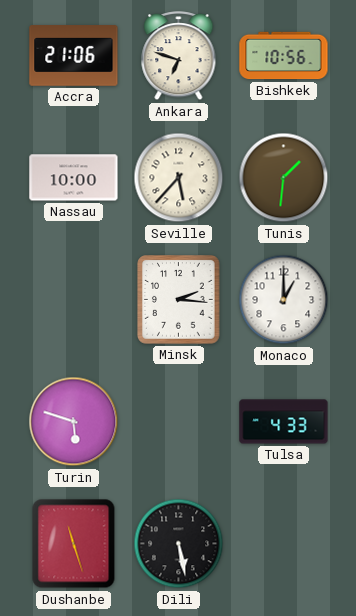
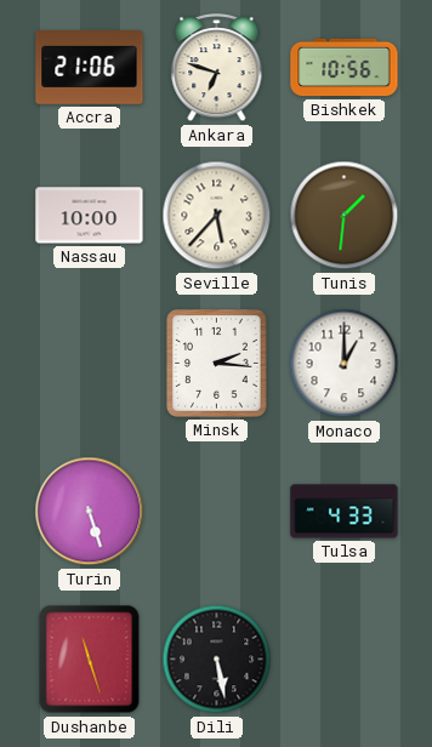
Turin: 5:48 -> 5:27
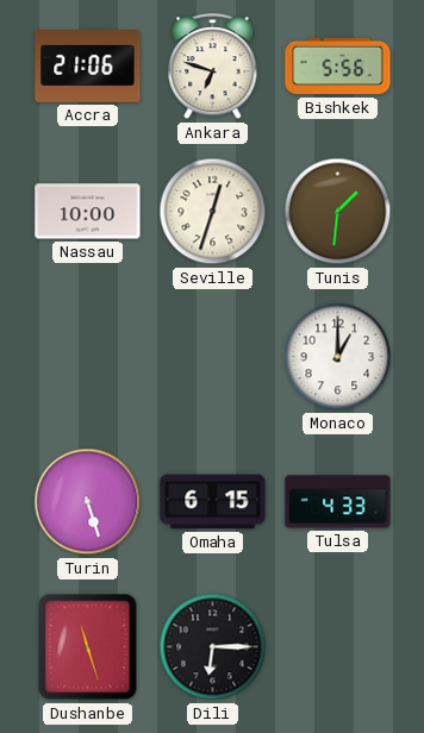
Bishkek: 10:56 -> 5:56
Seville: 5:37 -> 12:33
Minsk: 2:16 -> none
Omaha: none -> 6:15
Dili: 5:28 -> 6:15
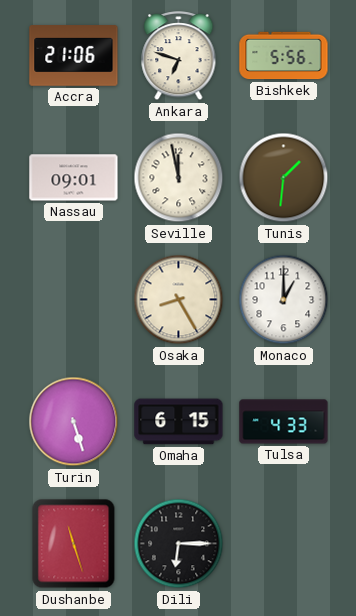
Nassau: 10:00 -> 09:01
Seville: 12:33 -> 11:58
Osaka: none -> 8:25
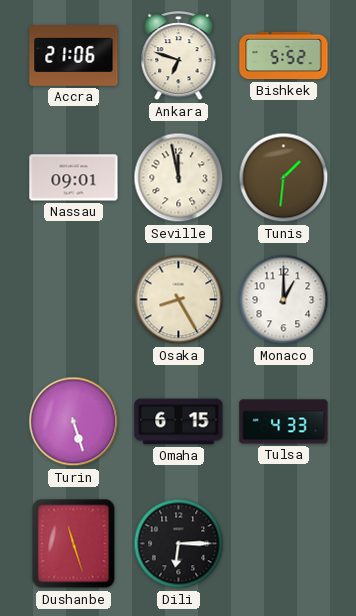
Bishkek: 5:56 -> 5:52
